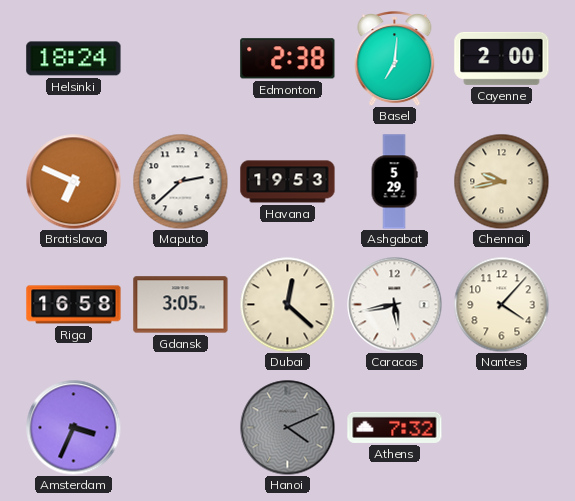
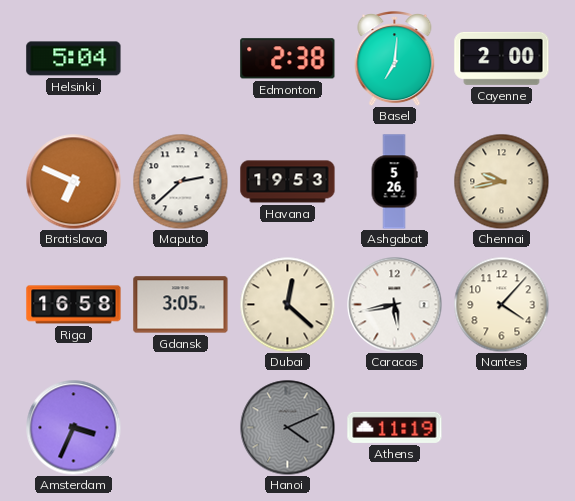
Helsinki: 18:24 -> 5:04
Ashgabat: 5:29 -> 5:26
Athens: 7:32 -> 11:19
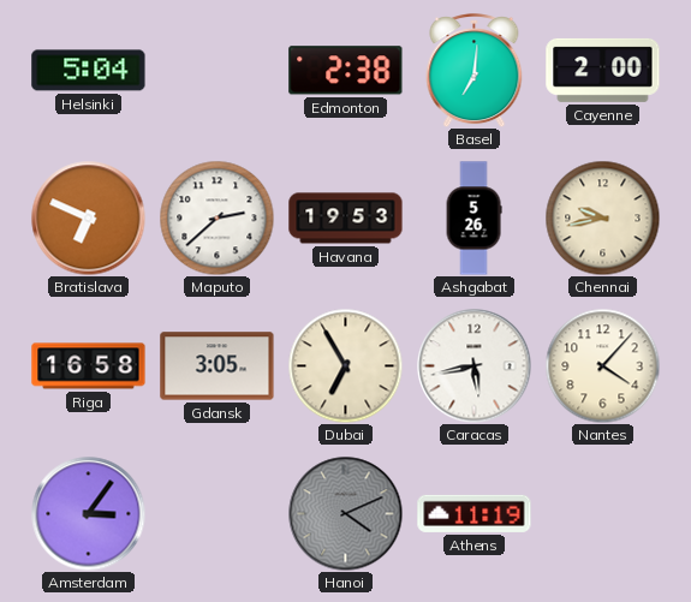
Dubai: 12:22 -> 6:55
Amsterdam: 3:34 -> 3:06
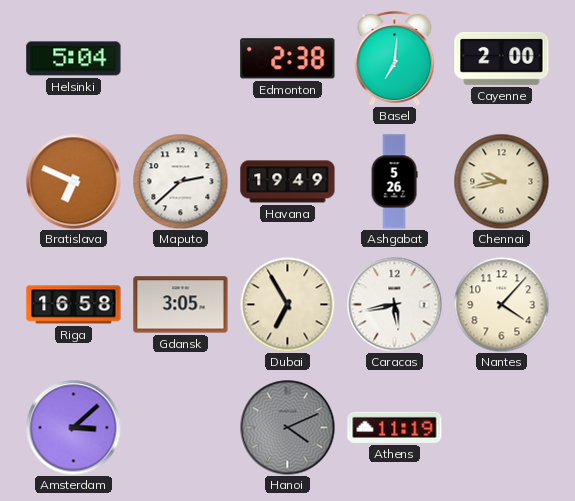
Havana: 19:53 -> 19:49
Amsterdam: 3:06 -> 3:08
